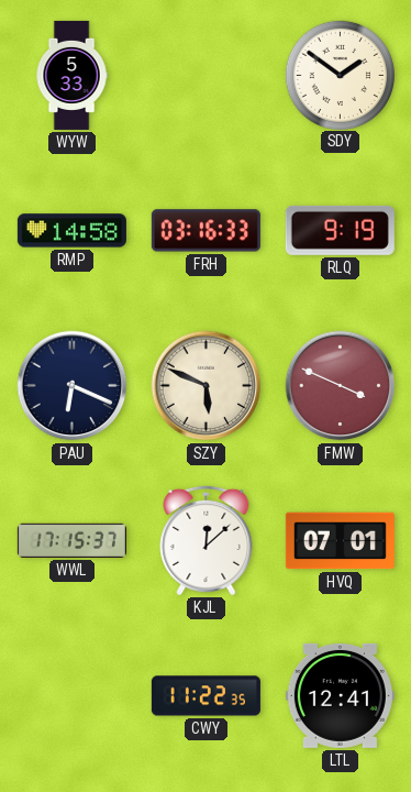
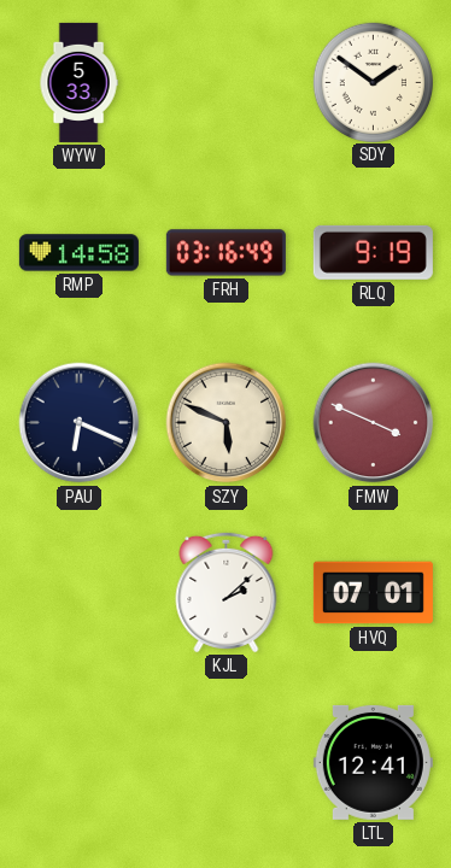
FRH: 03:16:33 -> 03:16:49
WWL: 17:15 -> none
KJL: 12:08 -> 2:08
CWY: 11:22 -> none
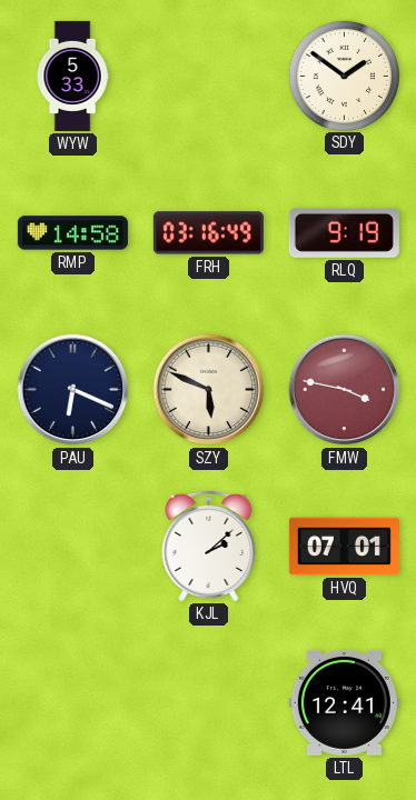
FMW: 3:49 -> 3:47
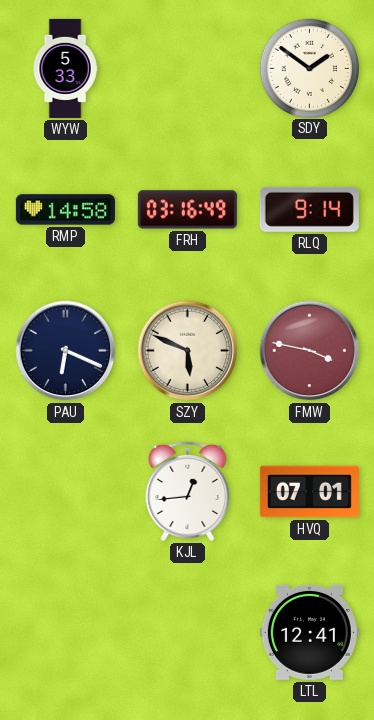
RLQ: 9:19 -> 9:14
KJL: 2:08 -> 12:44
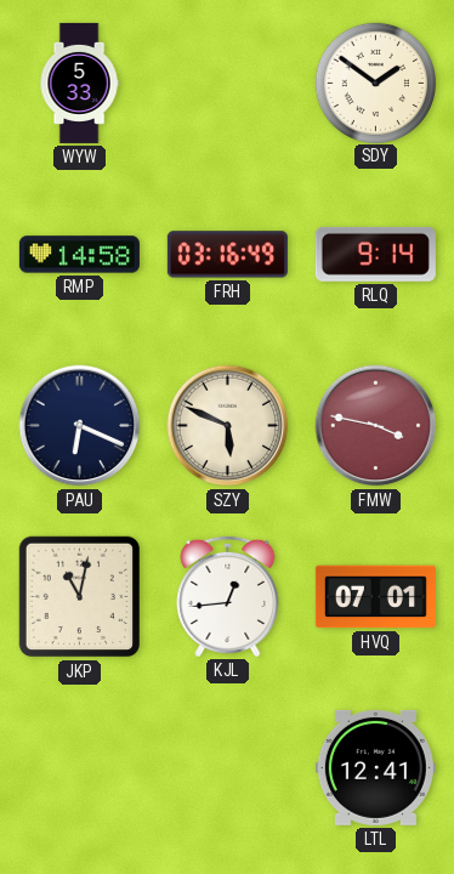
JKP: none -> 11:02
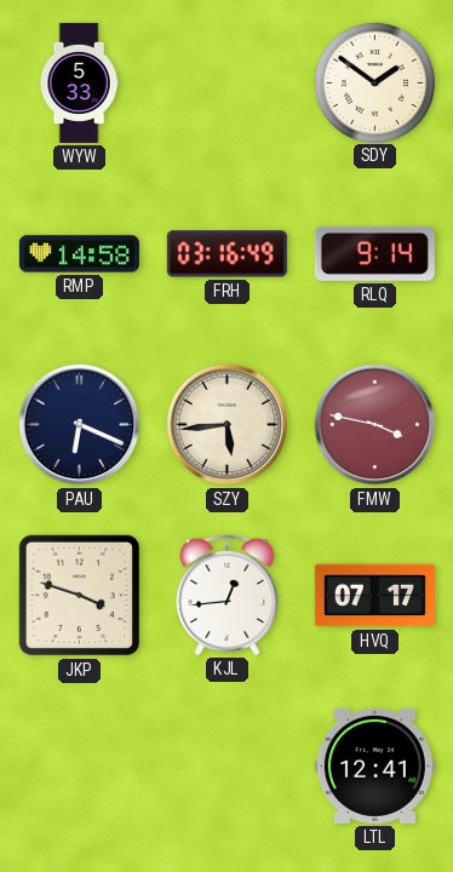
SZY: 5:49 -> 5:44
JKP: 11:02 -> 3:48
HVQ: 07:01 -> 07:17
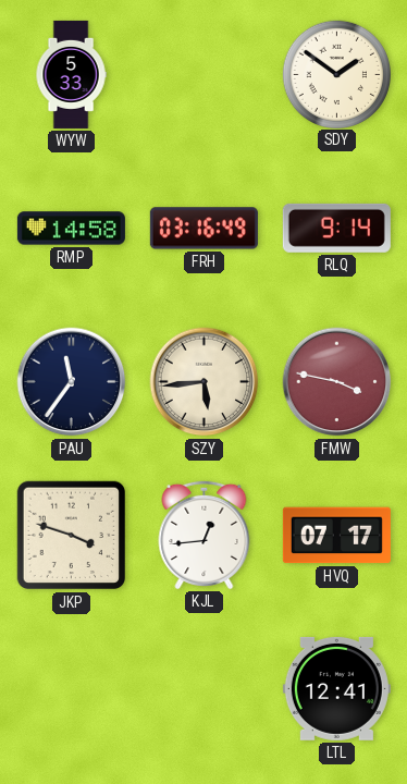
PAU: 6:19 -> 11:36
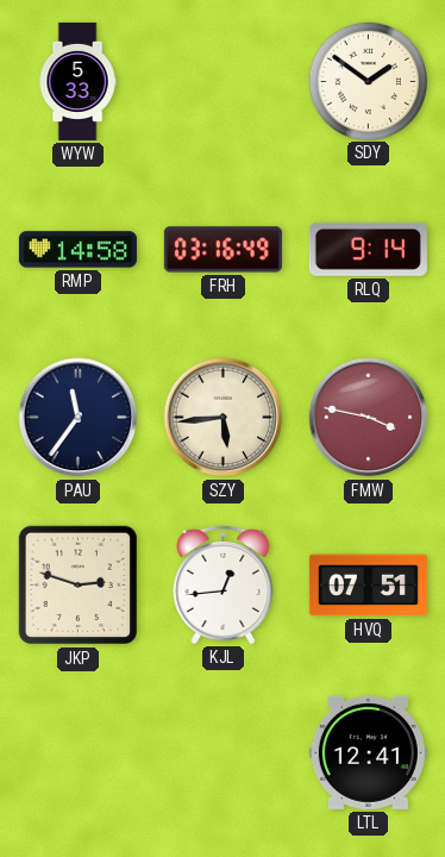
JKP: 3:48 -> 2:48
HVQ: 07:17 -> 07:51
